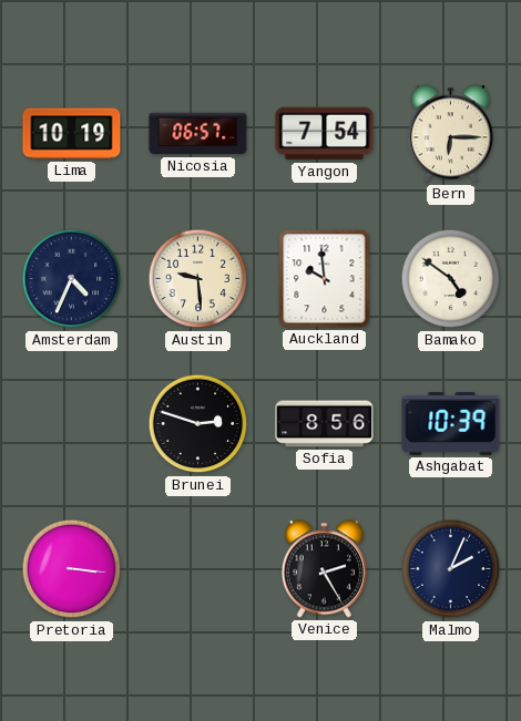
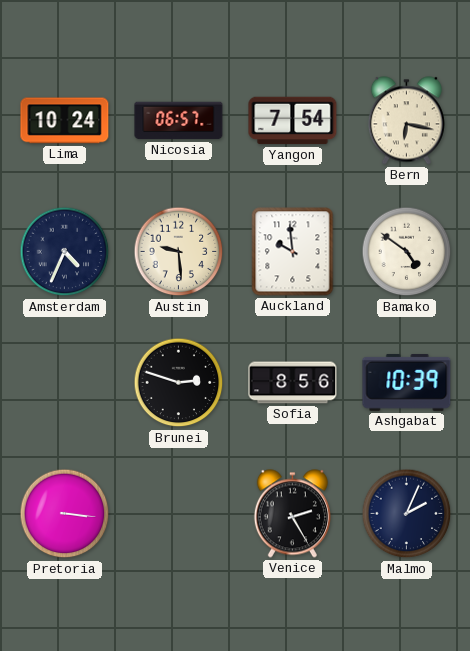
Lima: 10:19 -> 10:24
Bern: 6:15 -> 6:17
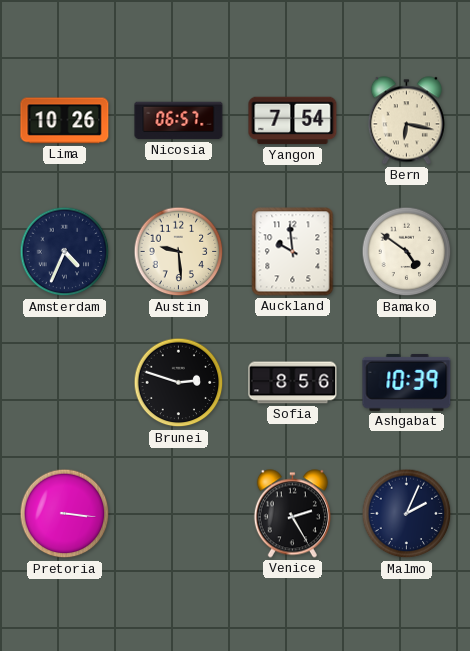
Lima: 10:24 -> 10:26
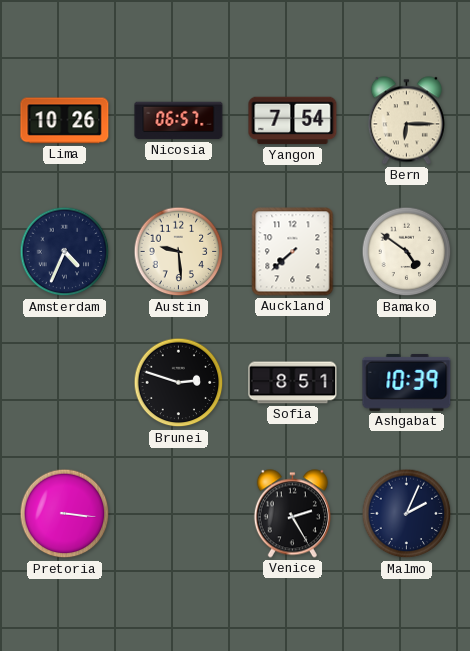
Bern: 6:17 -> 6:15
Auckland: 9:59 -> 7:38
Sofia: 8:56 -> 8:51
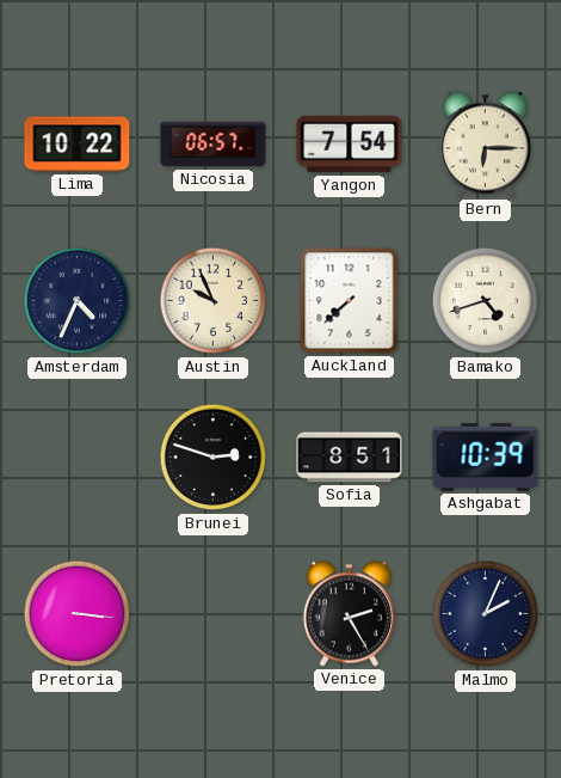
Lima: 10:26 -> 10:22
Austin: 9:29 -> 9:56
Bamako: 4:51 -> 4:42
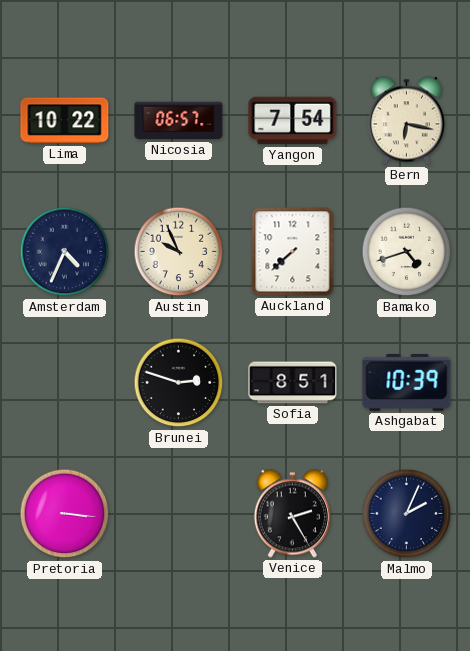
Bern: 6:15 -> 6:17
